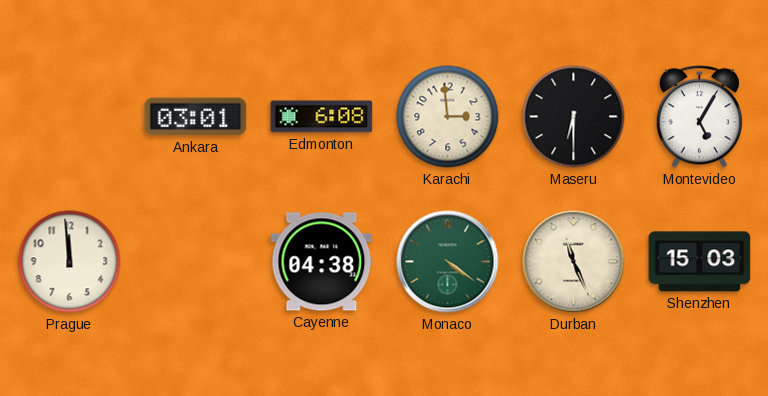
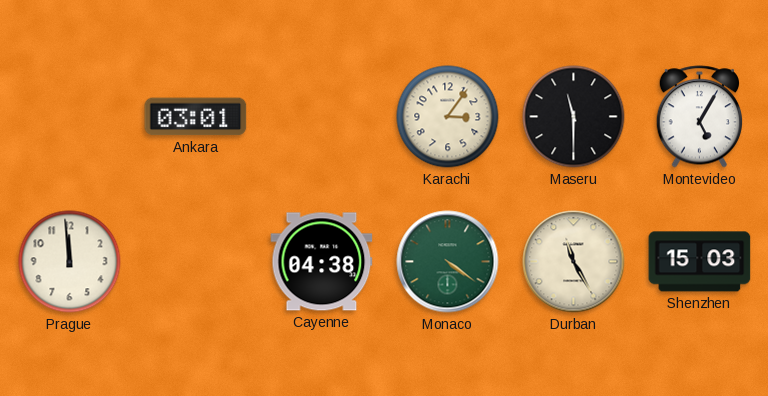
Edmonton: 6:08 -> none
Karachi: 2:59 -> 3:06
Maseru: 6:30 -> 11:30
Durban: 11:26 -> 11:25
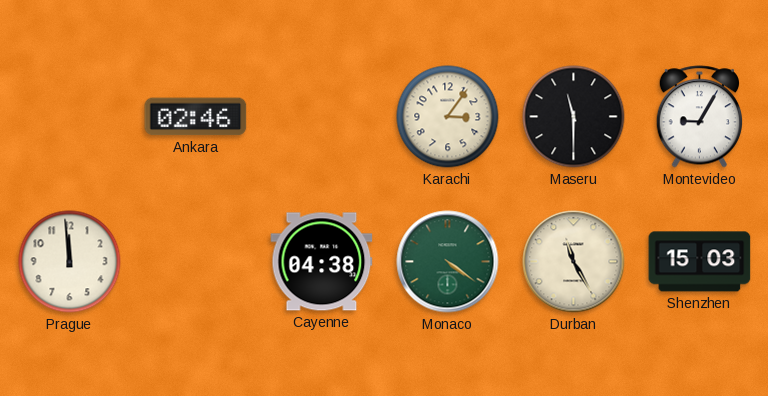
Ankara: 03:01 -> 02:46
Montevideo: 5:05 -> 9:05
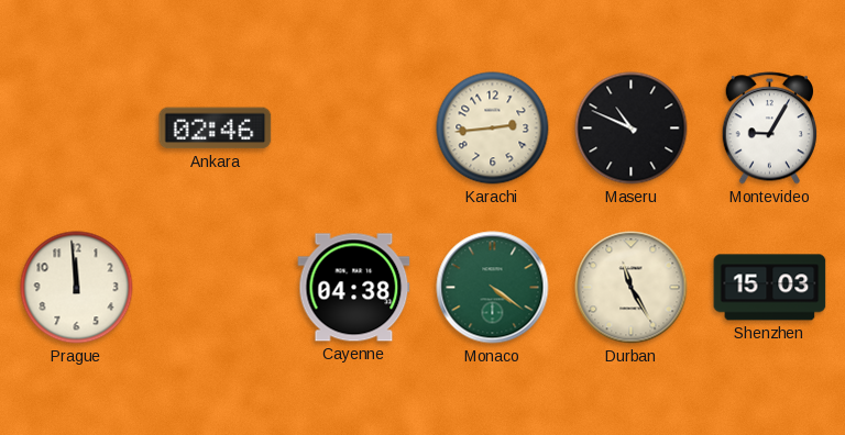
Karachi: 3:06 -> 2:44
Maseru: 11:30 -> 10:49
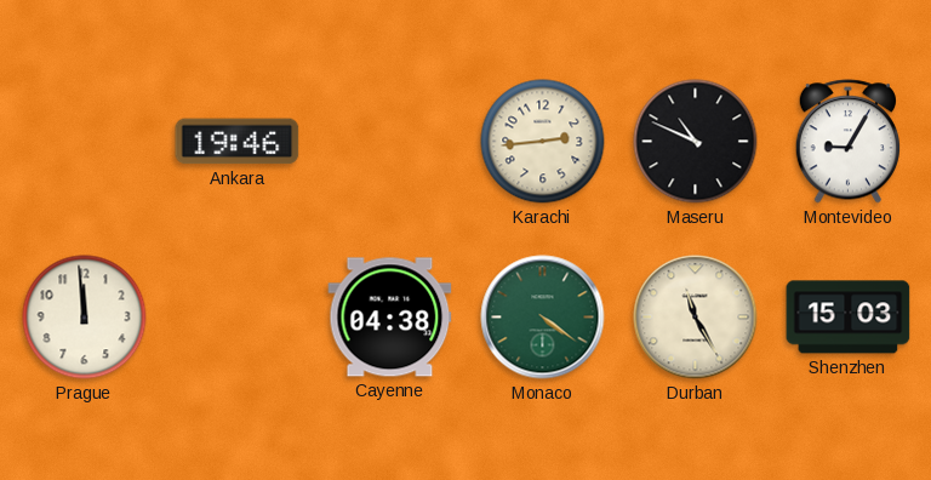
Ankara: 02:46 -> 19:46
